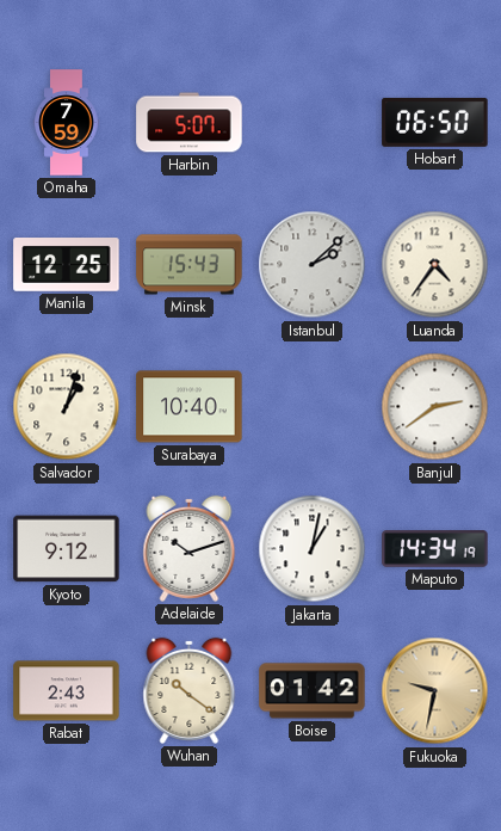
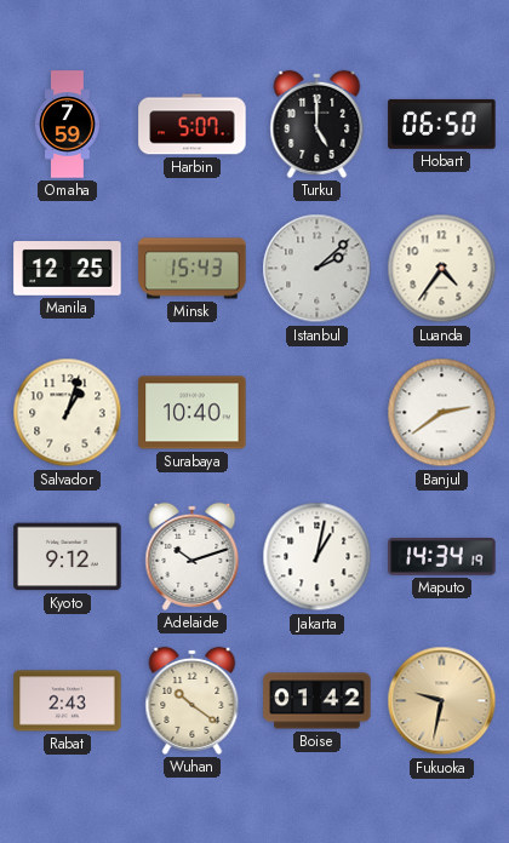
Turku: none -> 5:00
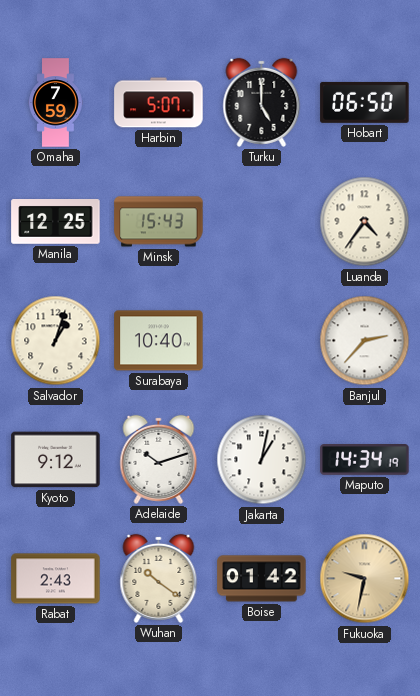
Istanbul: 2:08 -> none
Banjul: 2:39 -> 2:37
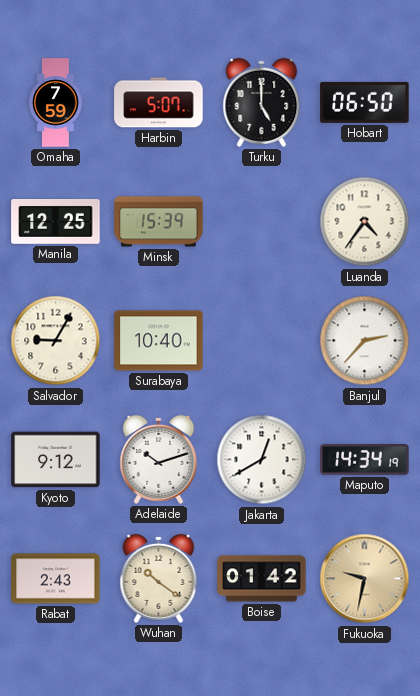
Minsk: 15:43 -> 15:39
Salvador: 1:03 -> 9:05
Jakarta: 1:02 -> 12:40
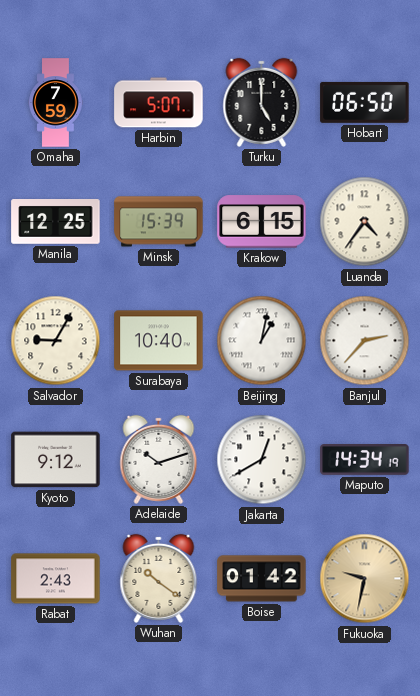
Krakow: none -> 6:15
Beijing: none -> 1:02
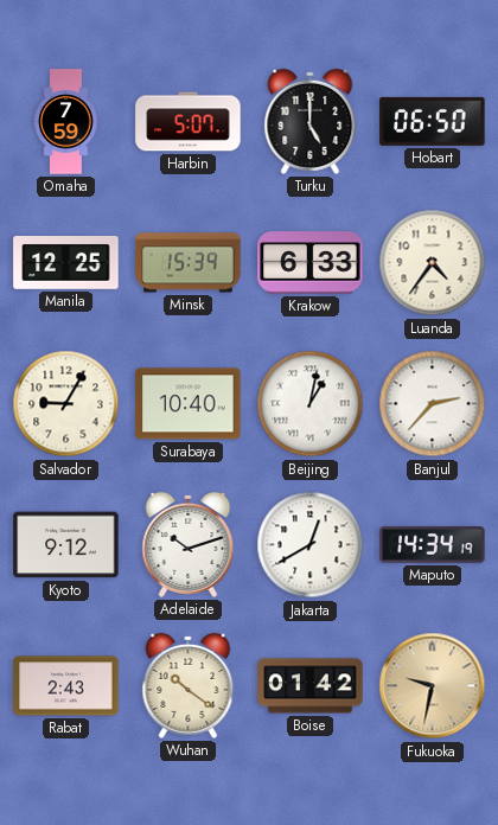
Krakow: 6:15 -> 6:33
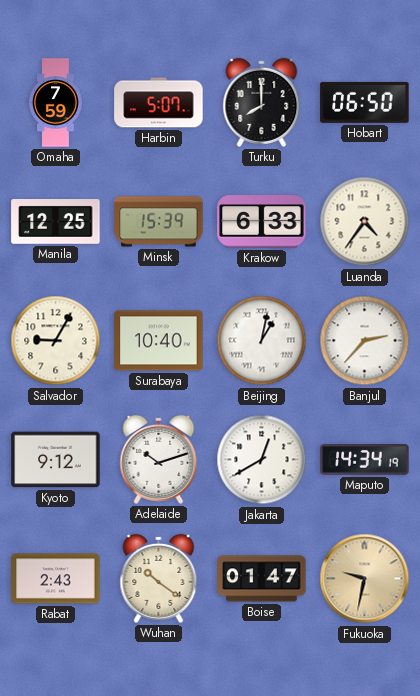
Turku: 5:00 -> 8:00
Boise: 01:42 -> 01:47
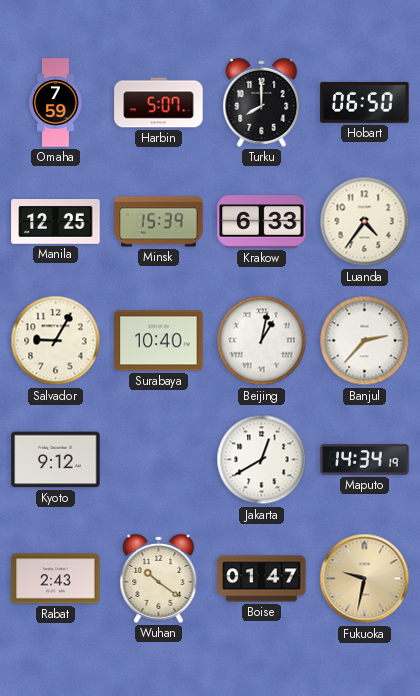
Adelaide: 10:12 -> none
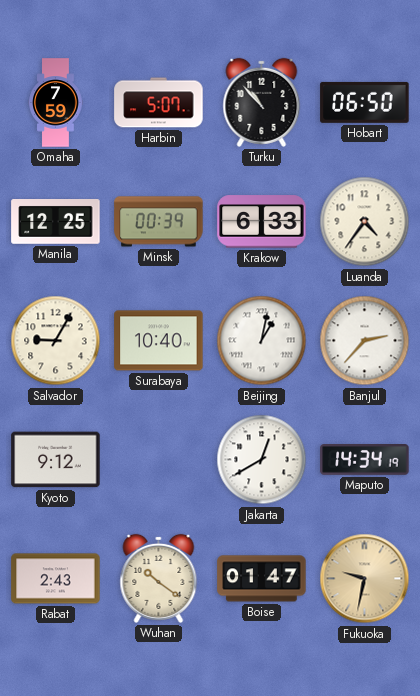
Turku: 8:00 -> 10:53
Minsk: 15:39 -> 00:39
